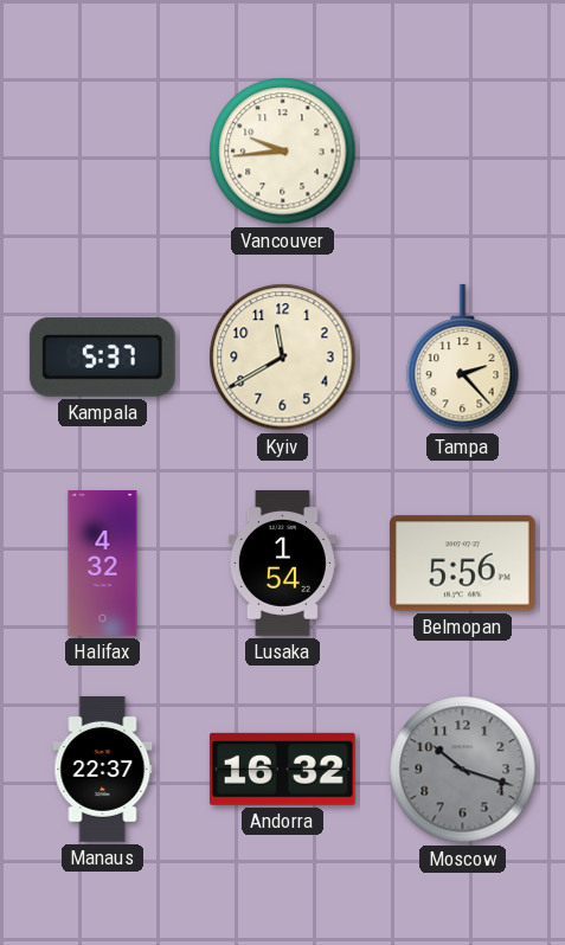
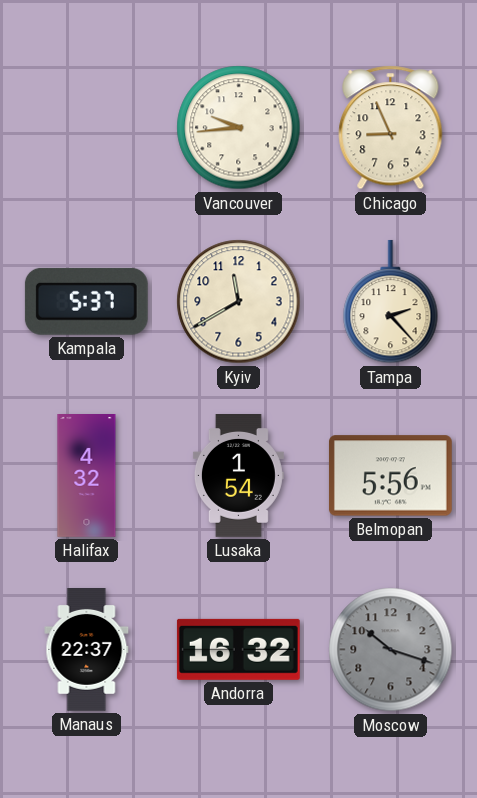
Chicago: none -> 8:56
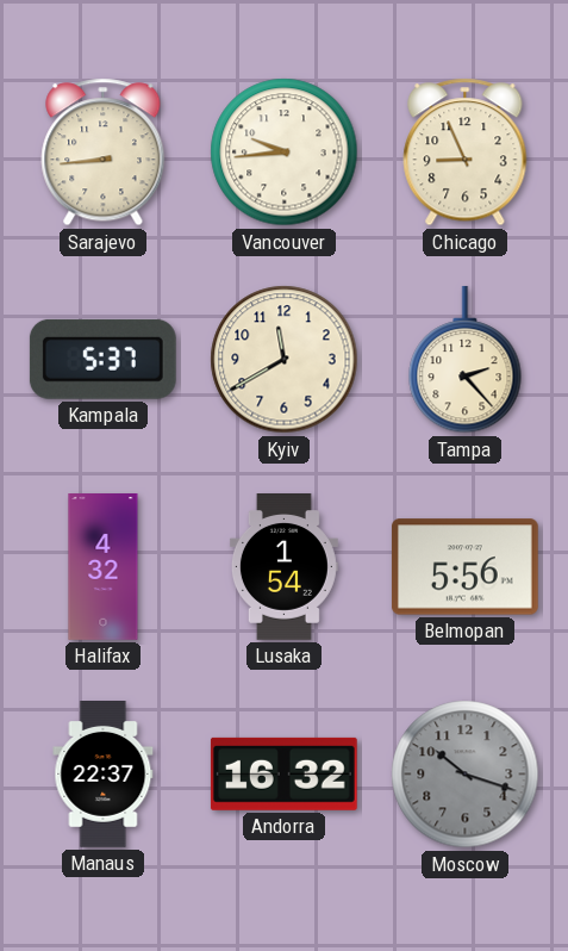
Sarajevo: none -> 8:44
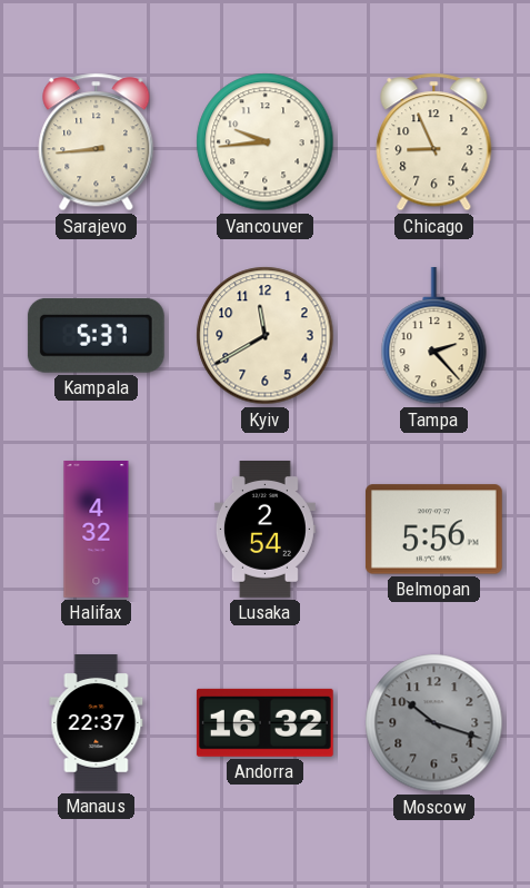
Lusaka: 1:54 -> 2:54
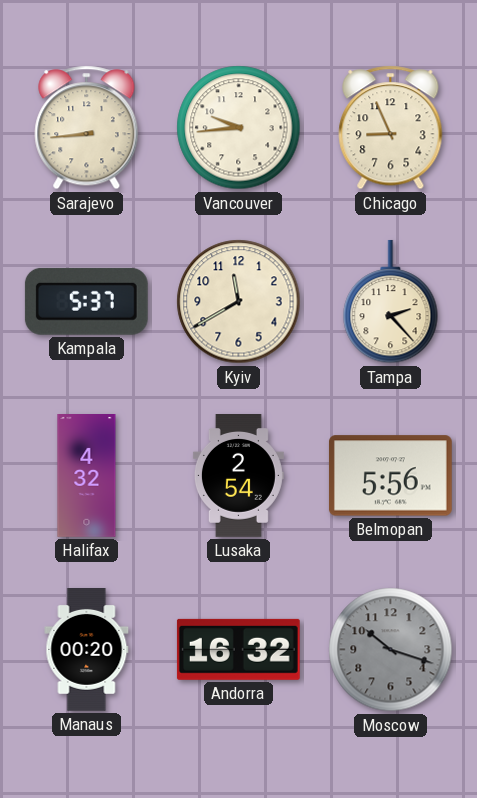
Manaus: 22:37 -> 00:20
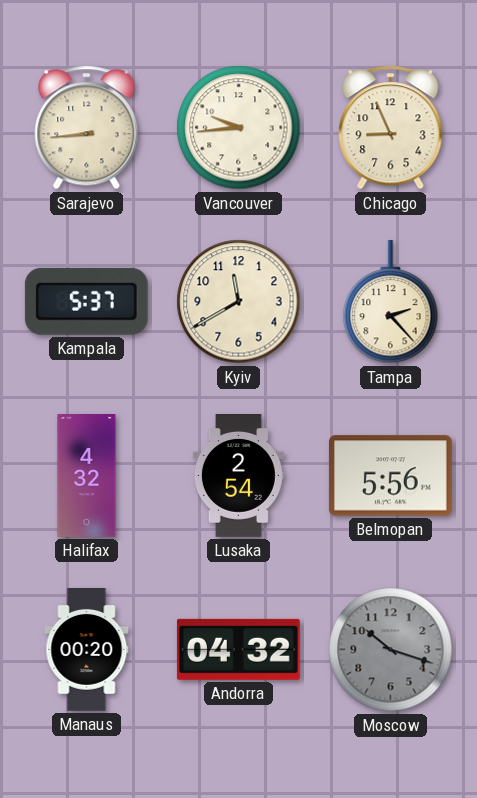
Andorra: 16:32 -> 04:32
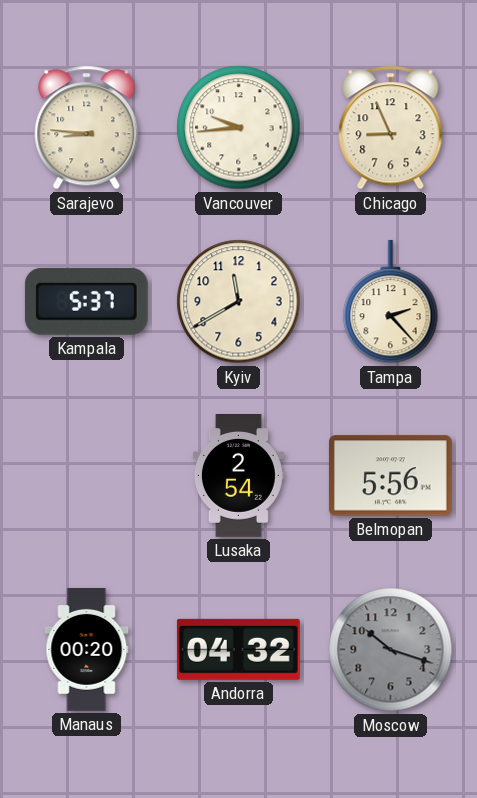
Sarajevo: 8:44 -> 8:46
Halifax: 4:32 -> none
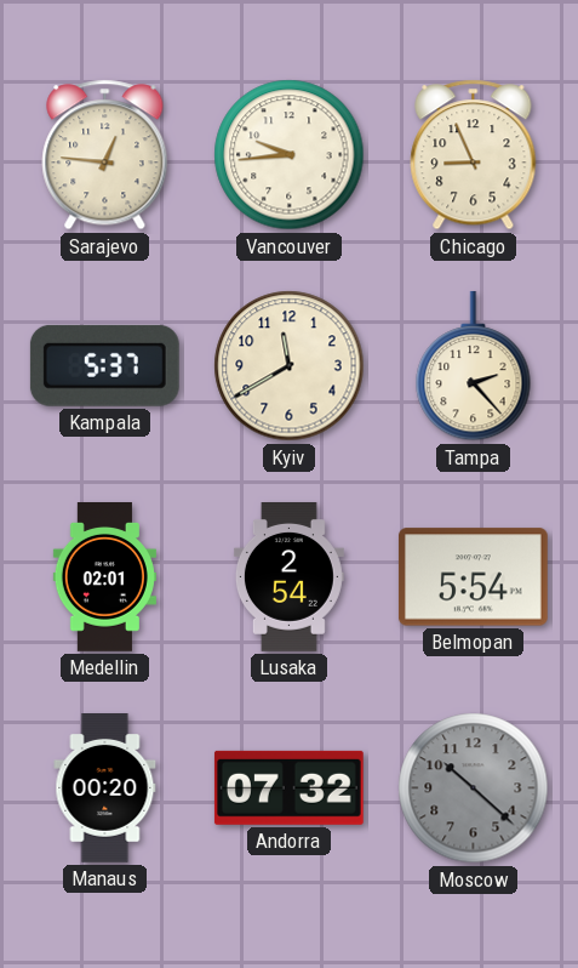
Sarajevo: 8:46 -> 12:46
Medellin: none -> 02:01
Belmopan: 5:56 -> 5:54
Andorra: 04:32 -> 07:32
Moscow: 10:18 -> 10:22
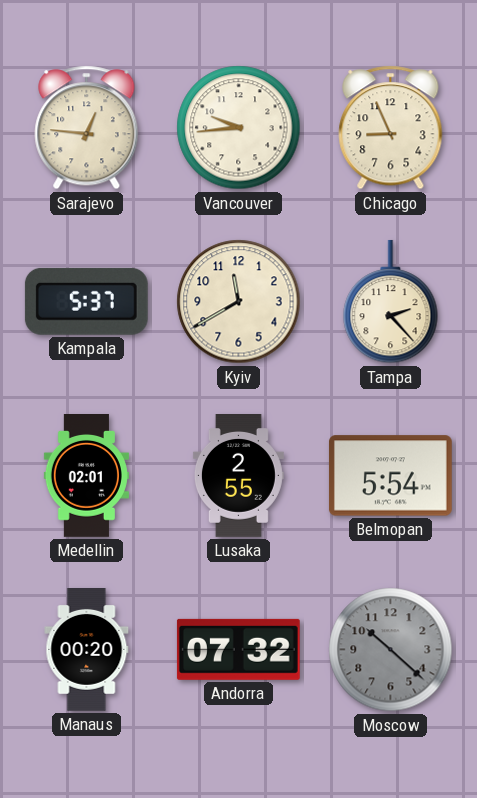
Lusaka: 2:54 -> 2:55
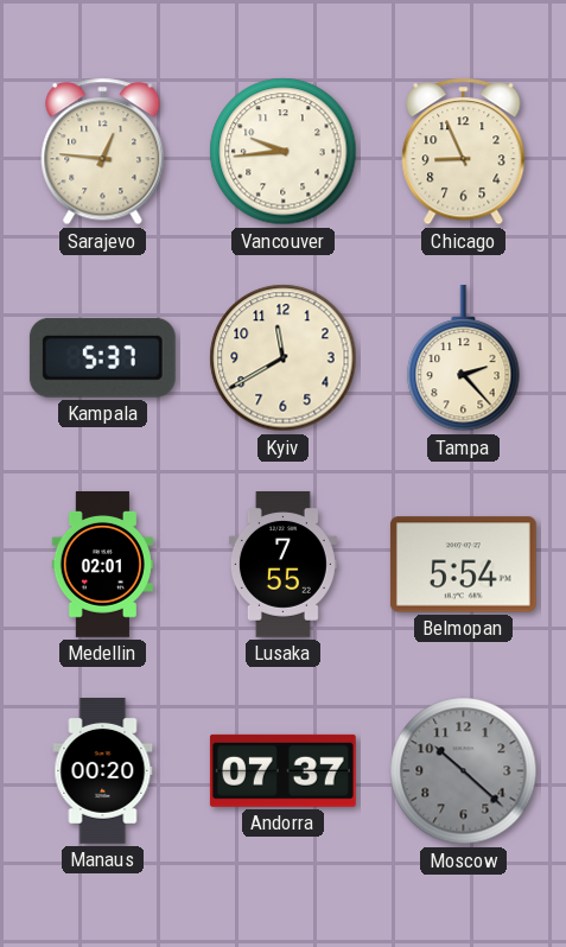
Lusaka: 2:55 -> 7:55
Andorra: 07:32 -> 07:37
